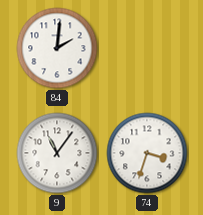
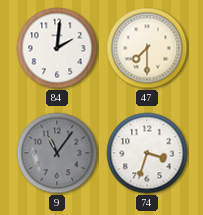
47: none -> 7:30
9 dial: white -> grey
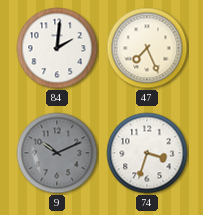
47: 7:30 -> 7:26
9: 11:06 -> 10:11
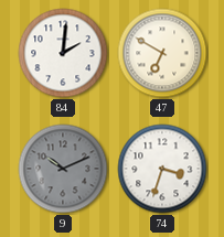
47: 7:26 -> 6:50
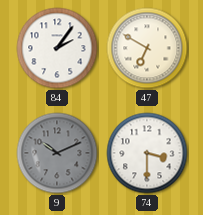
84: 2:01 -> 2:06
74: 3:33 -> 3:30
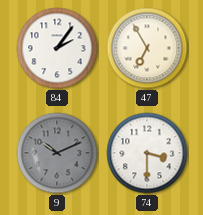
47: 6:50 -> 6:55
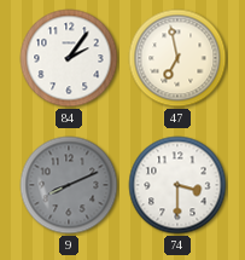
47: 6:55 -> 6:58
9: 10:11 -> 8:11
